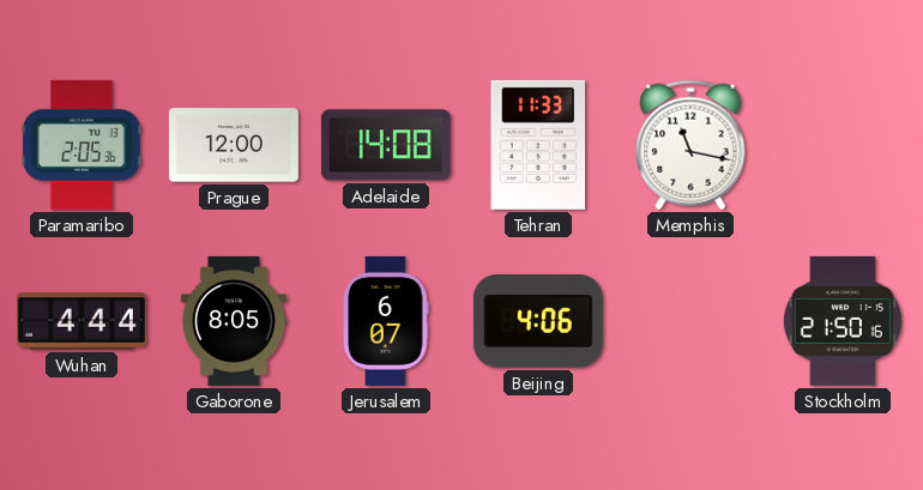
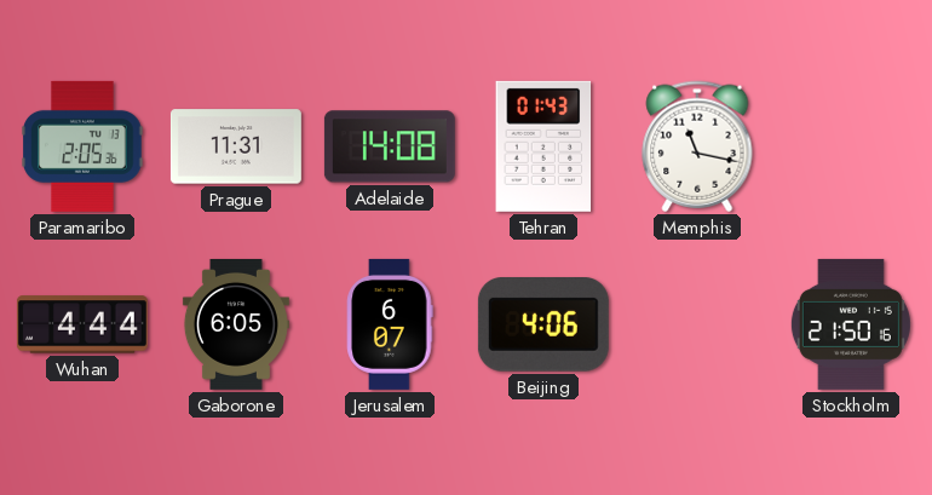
Prague: 12:00 -> 11:31
Tehran: 11:33 -> 01:43
Gaborone: 8:05 -> 6:05
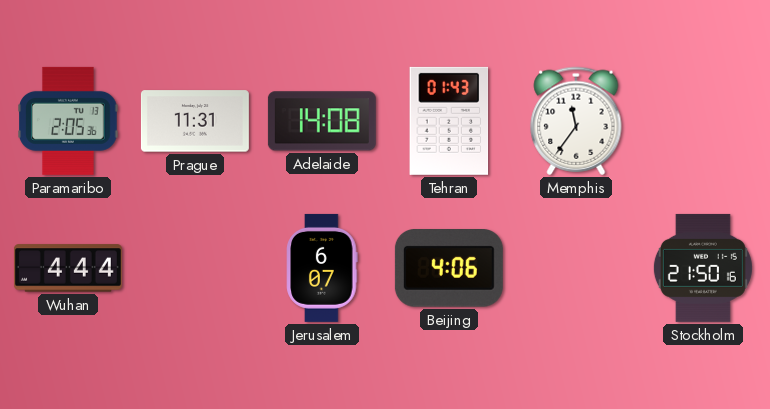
Memphis: 11:17 -> 11:36
Gaborone: 6:05 -> none
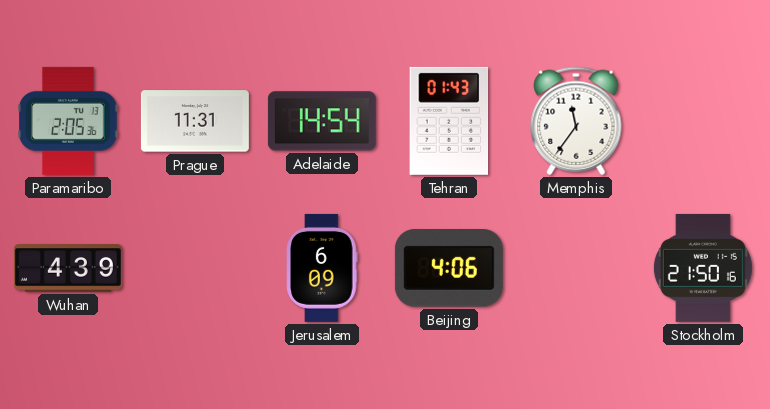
Adelaide: 14:08 -> 14:54
Wuhan: 4:44 -> 4:39
Jerusalem: 6:07 -> 6:09
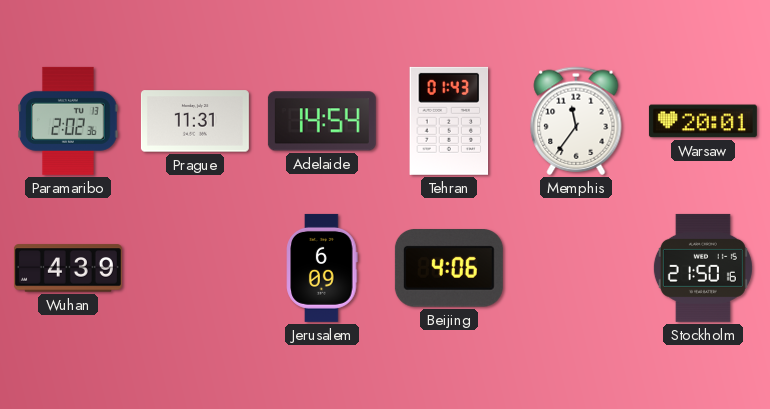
Paramaribo: 2:05 -> 2:02
Warsaw: none -> 20:01
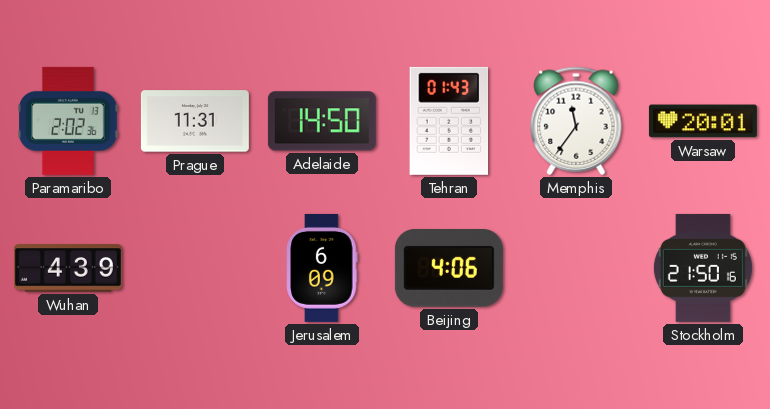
Adelaide: 14:54 -> 14:50
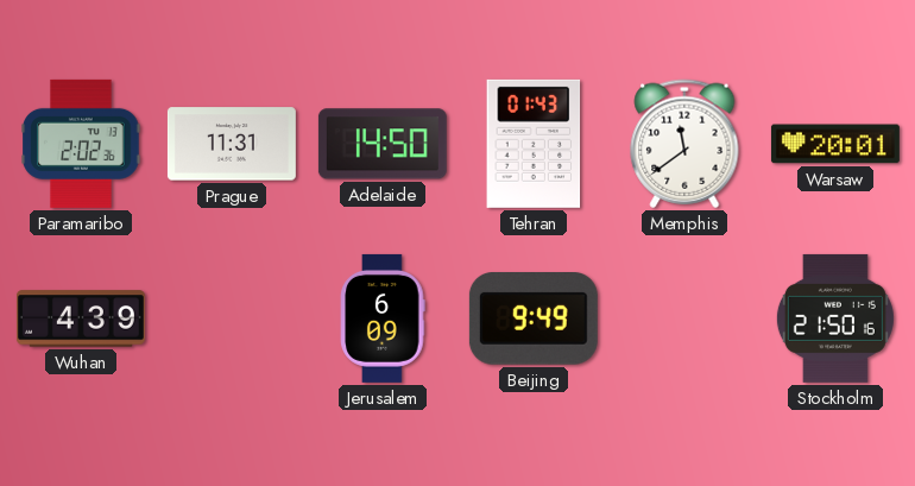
Memphis: 11:36 -> 11:39
Beijing: 4:06 -> 9:49
